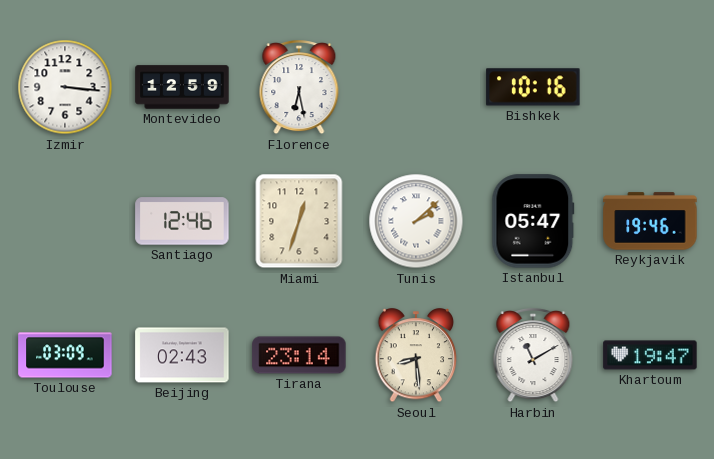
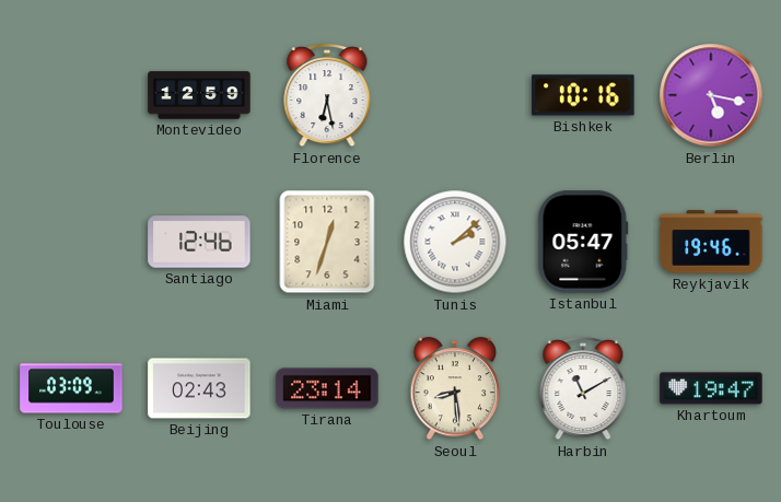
Izmir: 3:16 -> none
Berlin: none -> 5:17
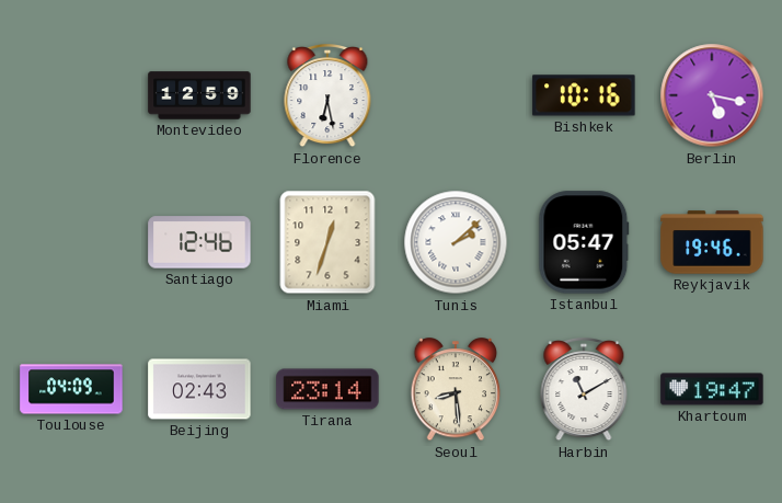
Toulouse: 03:09 -> 04:09
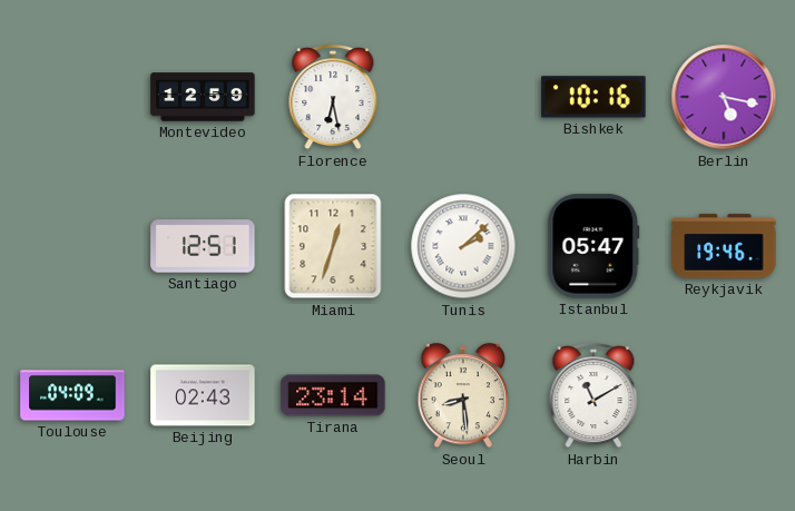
Santiago: 12:46 -> 12:51
Khartoum: 19:47 -> none
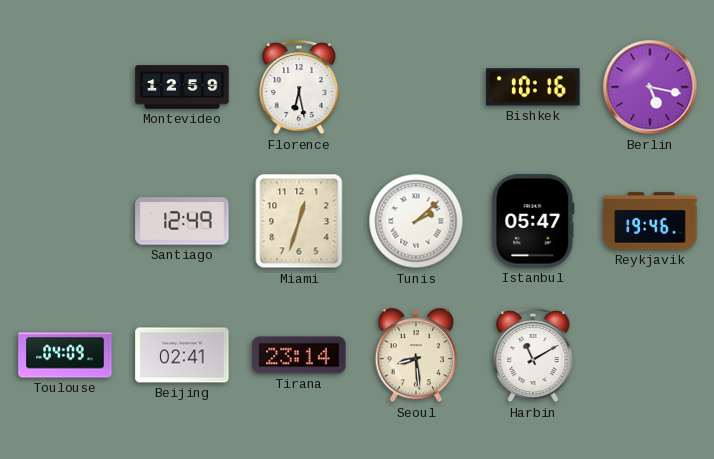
Santiago: 12:51 -> 12:49
Beijing: 02:43 -> 02:41
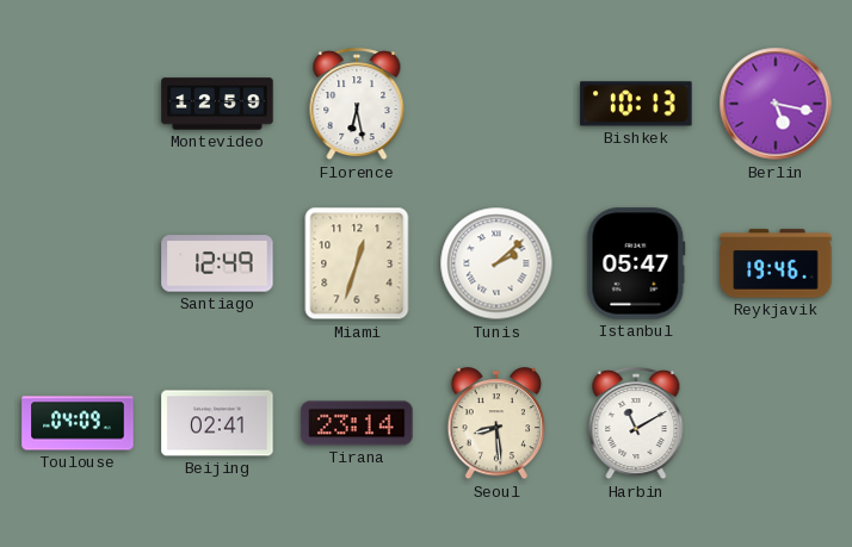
Bishkek: 10:16 -> 10:13
